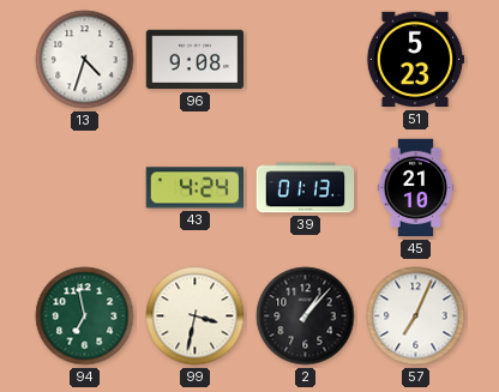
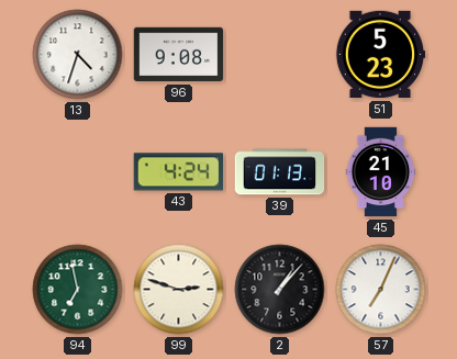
99: 3:32 -> 2:48
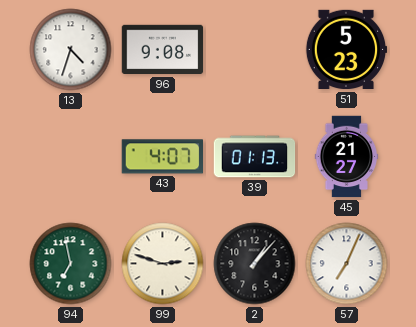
43: 4:24 -> 4:07
45: 21:10 -> 21:27
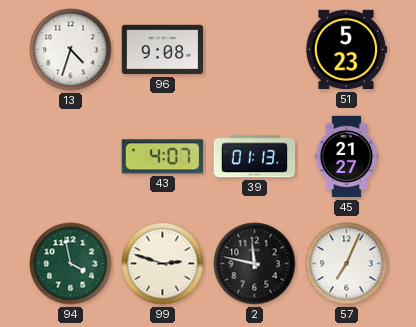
94: 6:58 -> 3:58
2: 1:07 -> 11:47
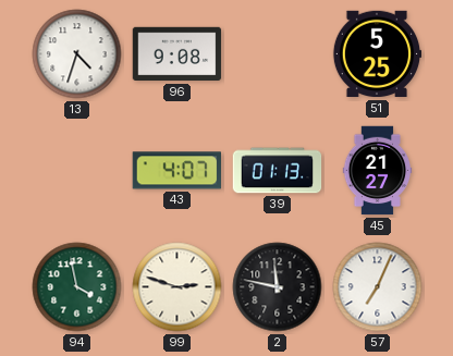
51: 5:23 -> 5:25
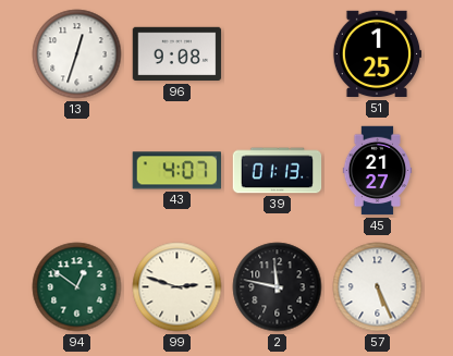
13: 4:33 -> 12:33
51: 5:25 -> 1:25
94: 3:58 -> 12:51
57: 7:04 -> 5:26
